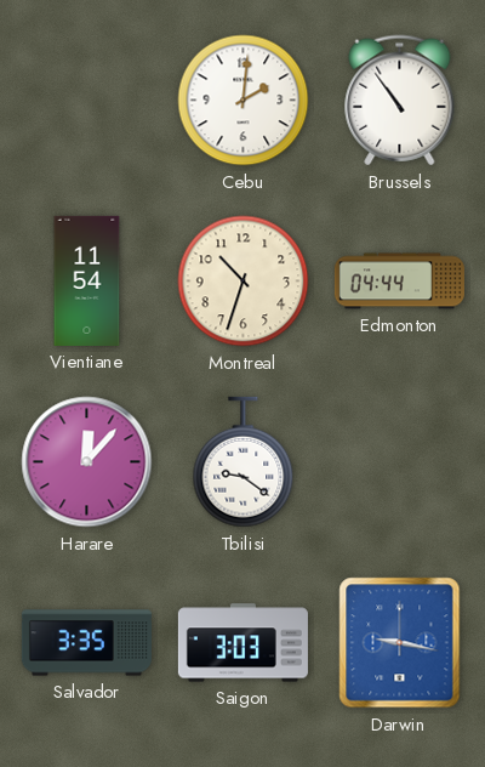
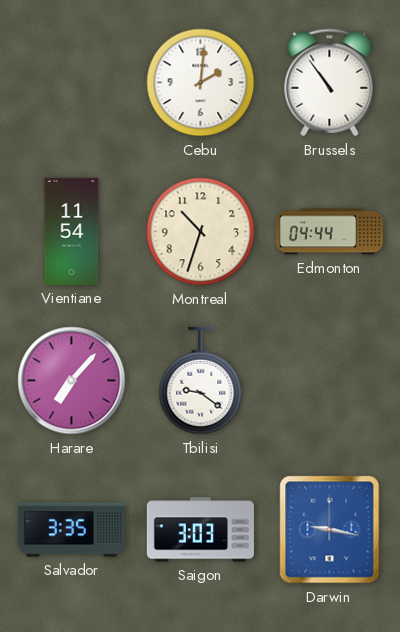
Harare: 12:07 -> 7:07
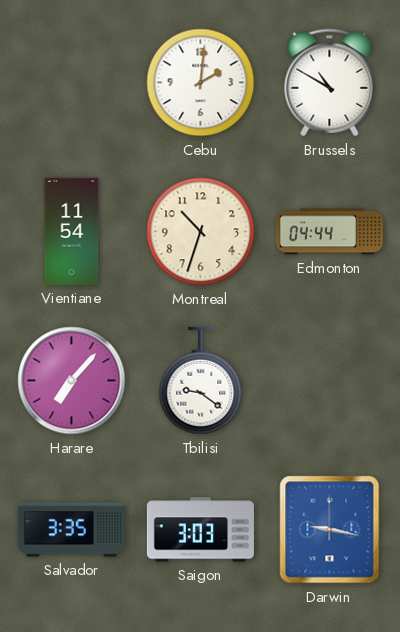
Brussels: 10:54 -> 10:50
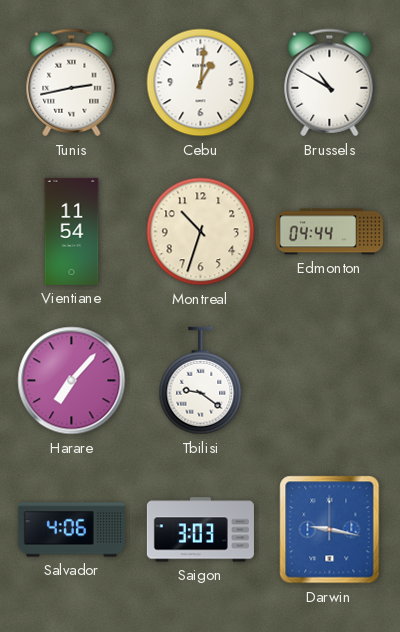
Tunis: none -> 2:43
Cebu: 2:01 -> 1:01
Salvador: 3:35 -> 4:06
